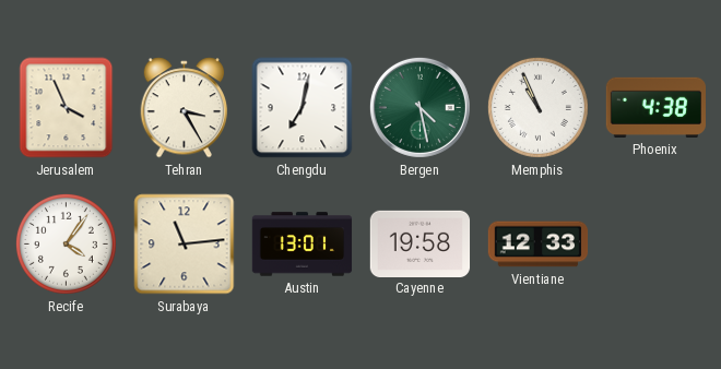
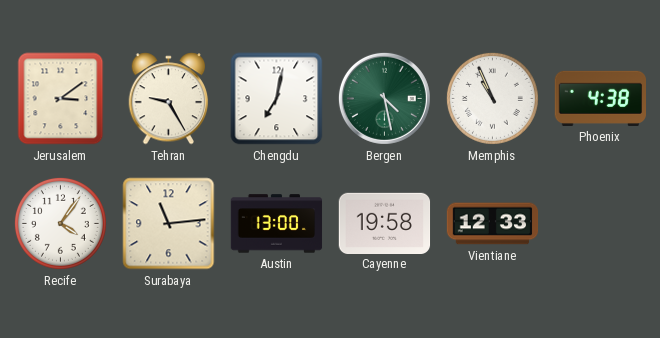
Jerusalem: 3:56 -> 3:09
Tehran: 3:25 -> 9:25
Austin: 13:01 -> 13:00
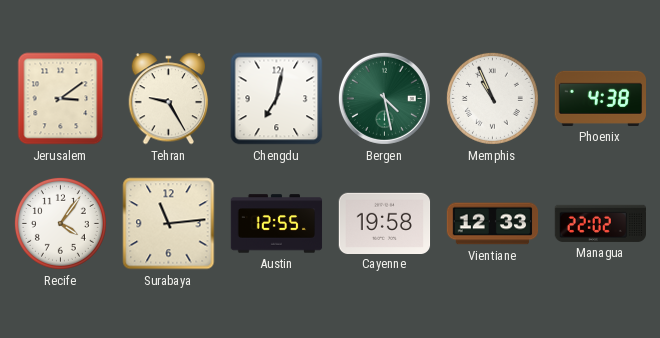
Austin: 13:00 -> 12:55
Managua: none -> 22:02
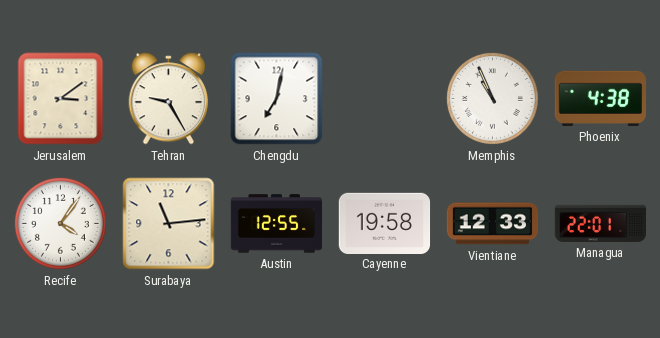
Bergen: 4:28 -> none
Managua: 22:02 -> 22:01
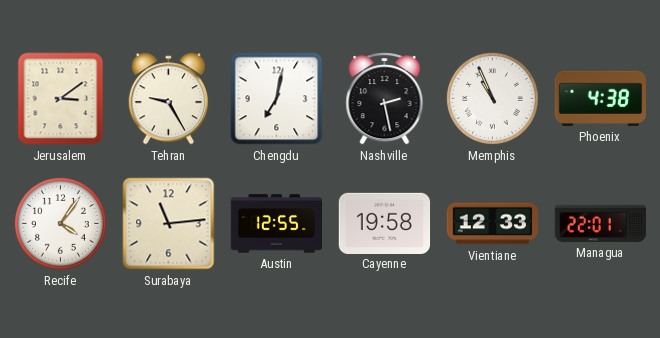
Nashville: none -> 2:28
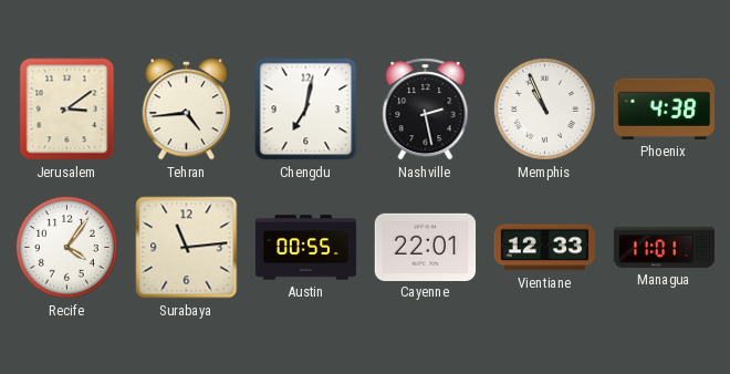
Tehran: 9:25 -> 4:44
Austin: 12:55 -> 00:55
Cayenne: 19:58 -> 22:01
Managua: 22:01 -> 11:01
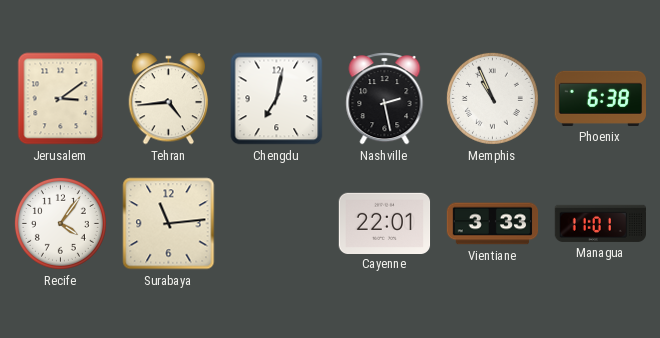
Phoenix: 4:38 -> 6:38
Austin: 00:55 -> none
Vientiane: 12:33 -> 3:33
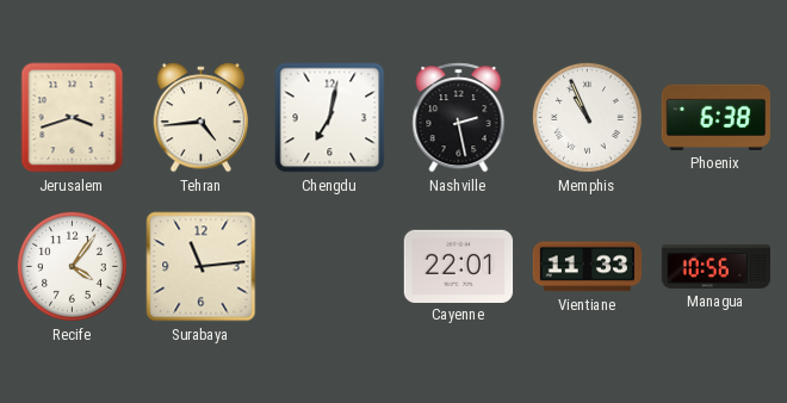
Jerusalem: 3:09 -> 3:42
Vientiane: 3:33 -> 11:33
Managua: 11:01 -> 10:56
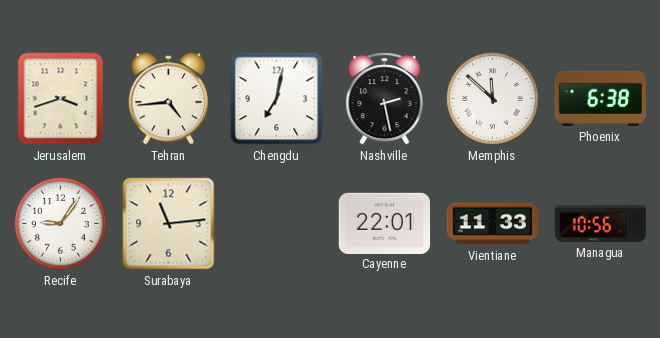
Memphis: 10:56 -> 11:52
Recife: 4:06 -> 9:06
